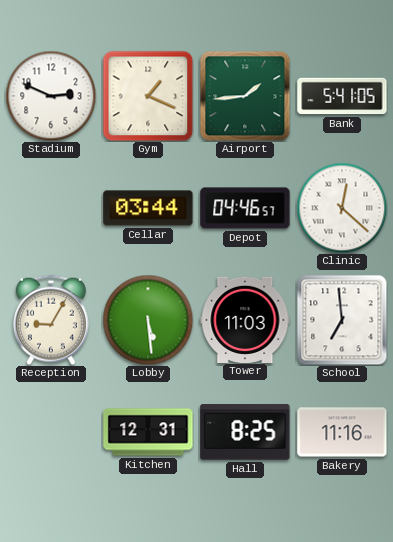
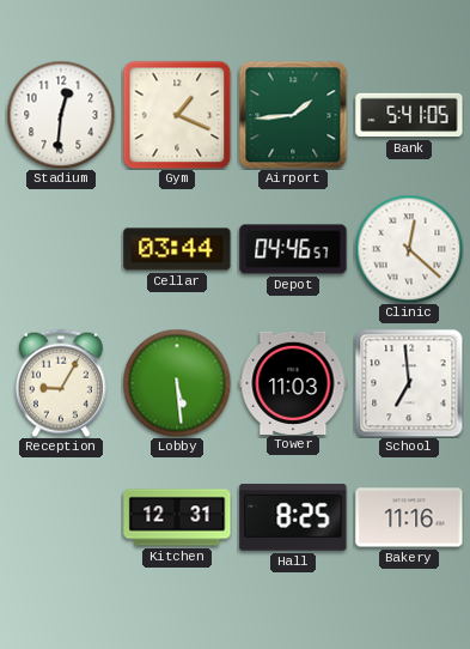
Stadium: 2:49 -> 12:31
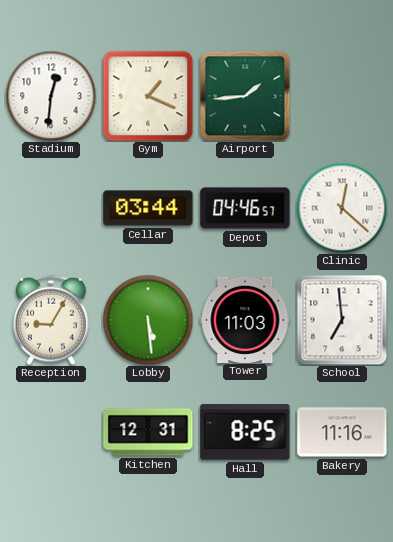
Bank: 5:41 -> none
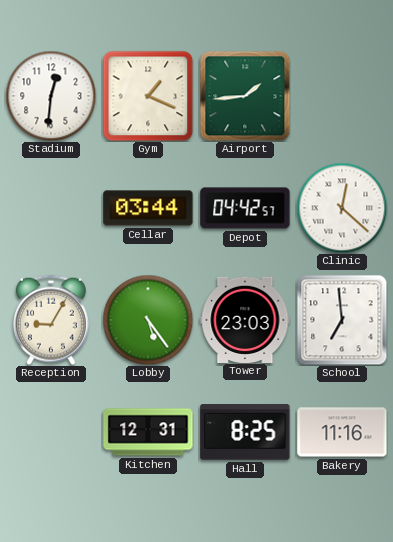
Depot: 04:46 -> 04:42
Lobby: 5:29 -> 5:24
Tower: 11:03 -> 23:03
